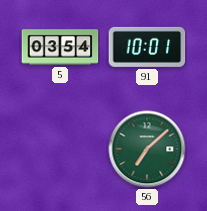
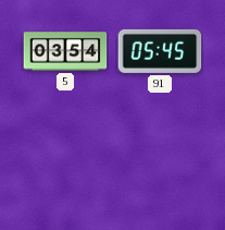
91: 10:01 -> 05:45
56: 7:08 -> none
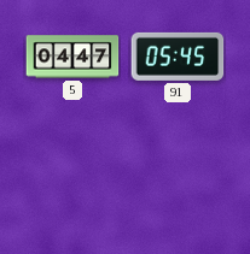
5: 03:54 -> 04:47
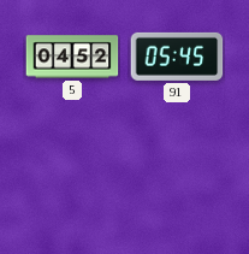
5: 04:47 -> 04:52
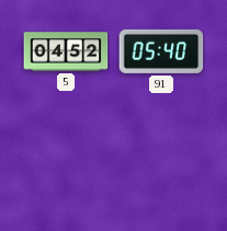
91: 05:45 -> 05:40
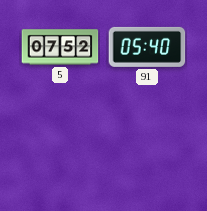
5: 04:52 -> 07:52
